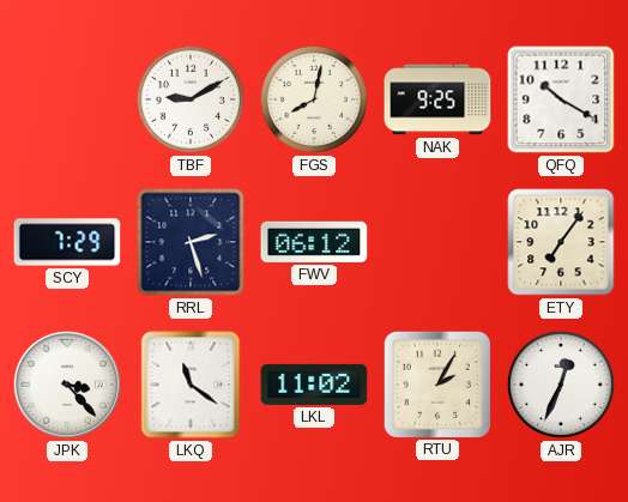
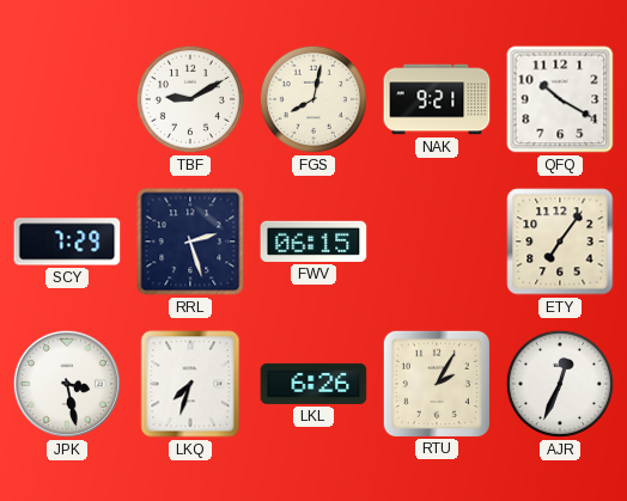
NAK: 9:25 -> 9:21
FWV: 06:12 -> 06:15
JPK: 3:23 -> 3:28
LKQ: 11:21 -> 7:33
LKL: 11:02 -> 6:26
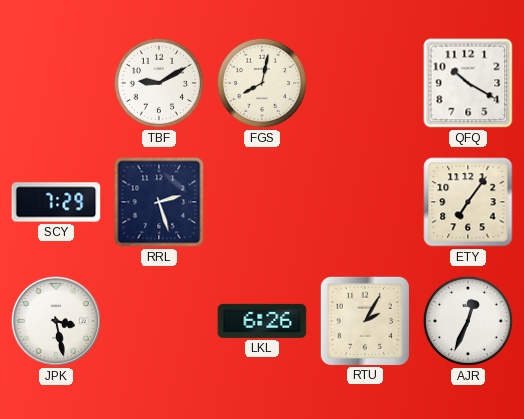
NAK: 9:21 -> none
FWV: 06:15 -> none
LKQ: 7:33 -> none
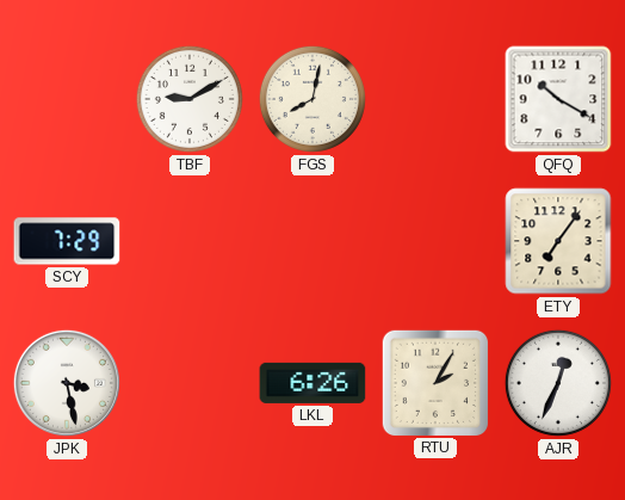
RRL: 2:27 -> none
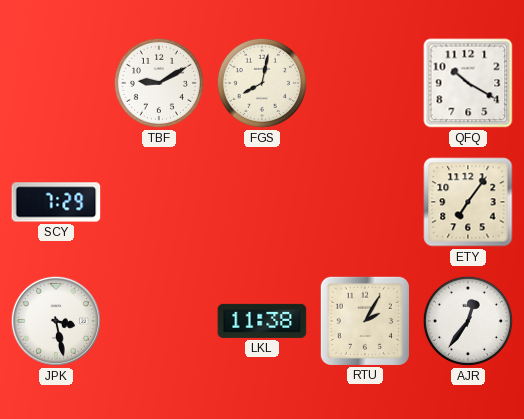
LKL: 6:26 -> 11:38
AJR: 12:34 -> 12:36
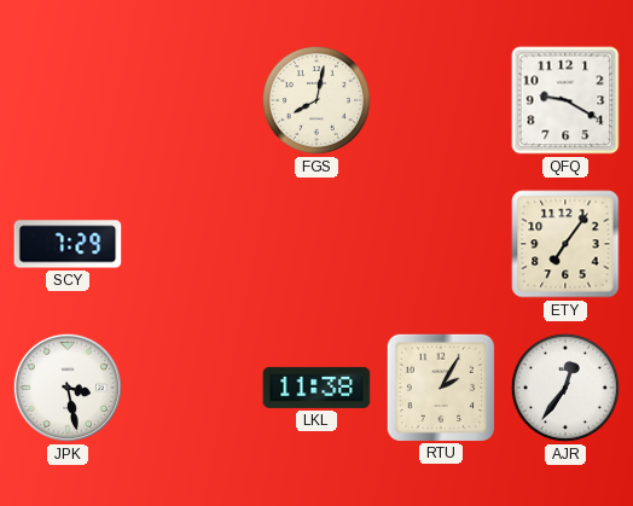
TBF: 9:10 -> none
QFQ: 10:20 -> 9:20
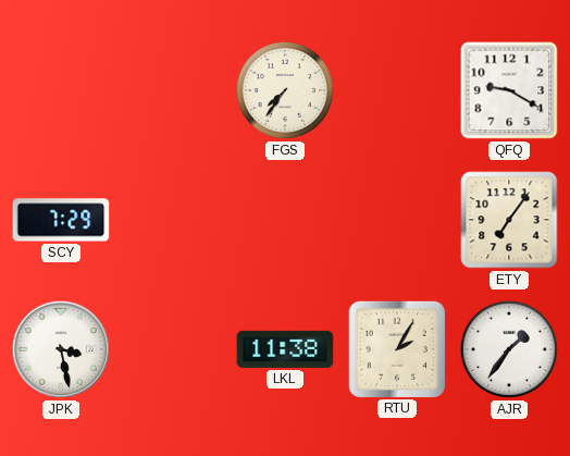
FGS: 8:02 -> 7:36
AJR: 12:36 -> 1:36
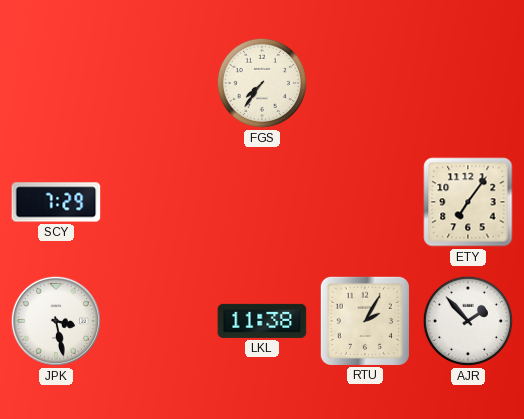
QFQ: 9:20 -> none
AJR: 1:36 -> 1:53
